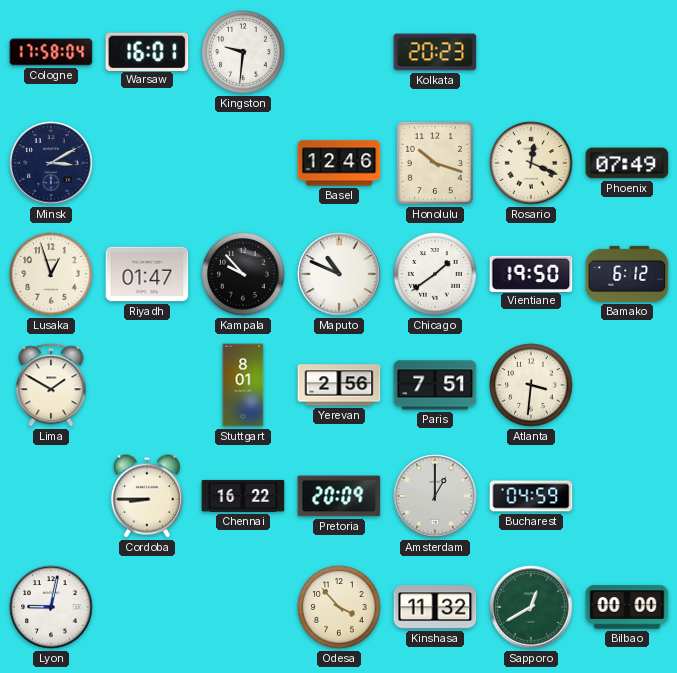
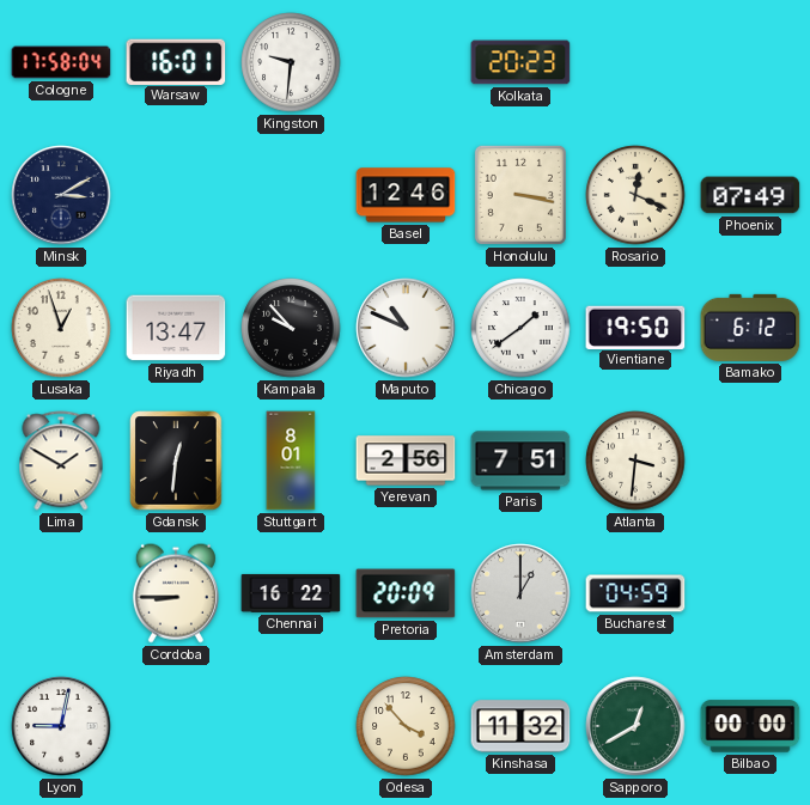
Honolulu: 10:18 -> 3:17
Riyadh: 01:47 -> 13:47
Gdansk: none -> 12:31
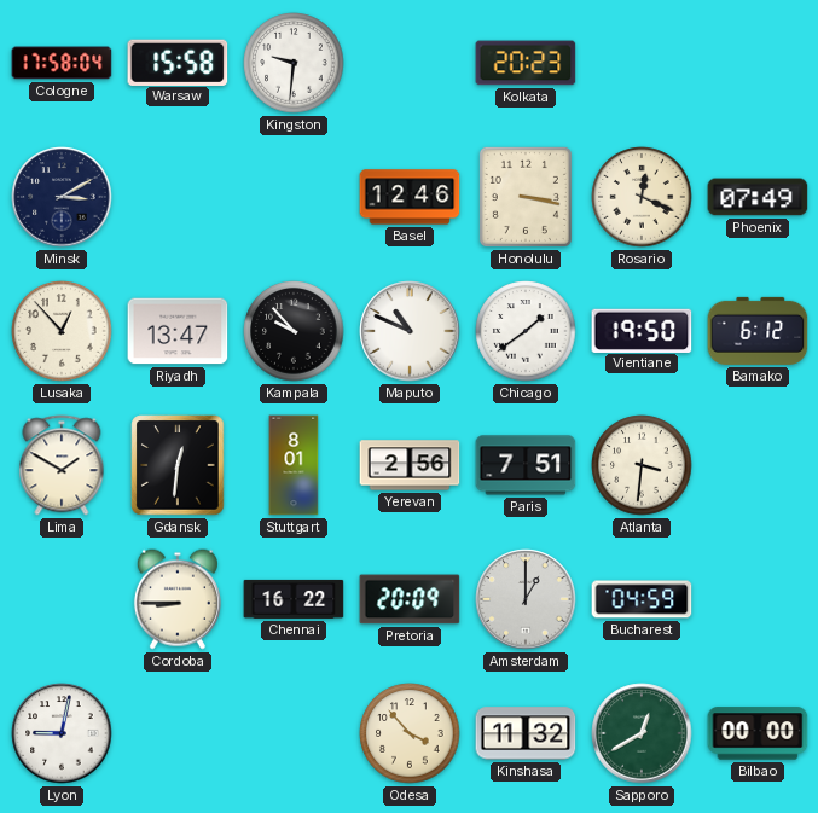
Warsaw: 16:01 -> 15:58
Lusaka: 12:57 -> 12:53
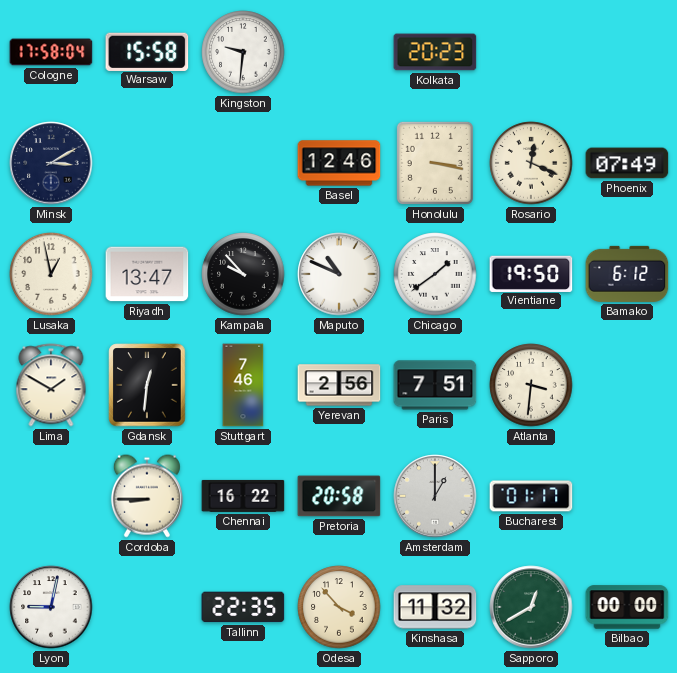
Lusaka: 12:53 -> 12:58
Stuttgart: 8:01 -> 7:46
Pretoria: 20:09 -> 20:58
Bucharest: 04:59 -> 01:17
Tallinn: none -> 22:35
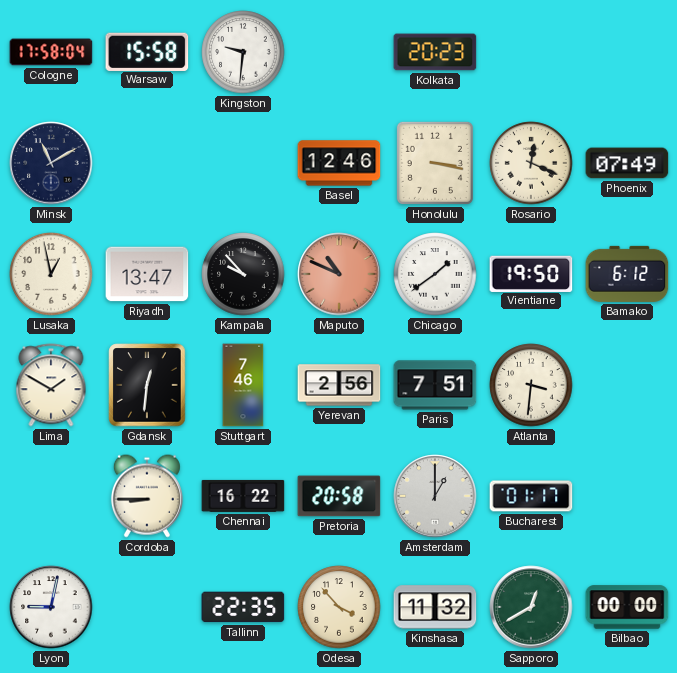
Minsk: 3:10 -> 11:10
Maputo dial: white -> salmon
